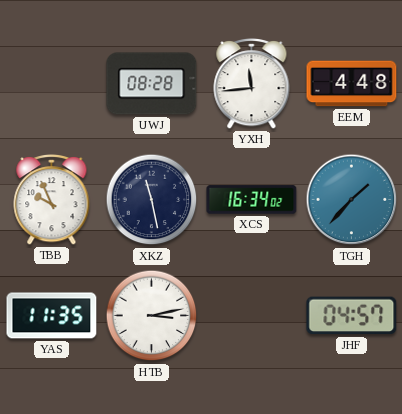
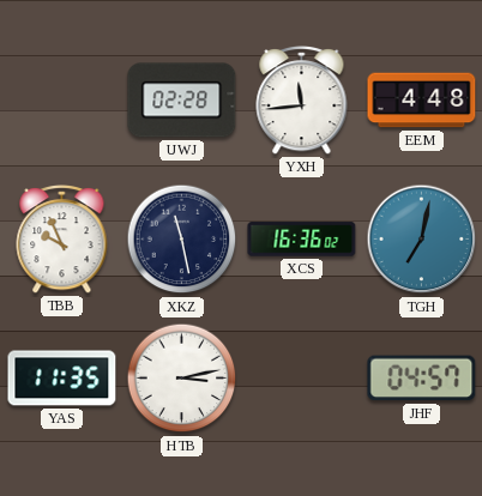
UWJ: 08:28 -> 02:28
XCS: 16:34 -> 16:36
TGH: 1:37 -> 7:02
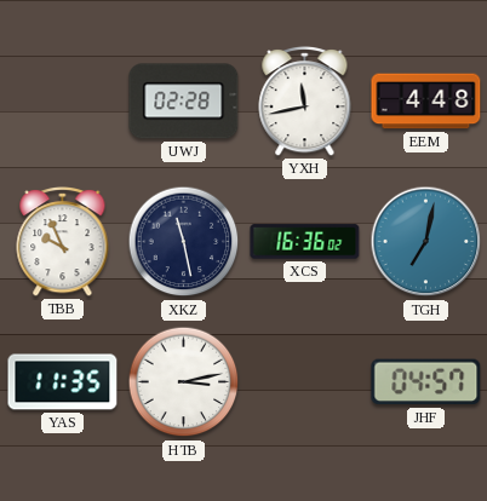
YXH: 11:44 -> 11:43
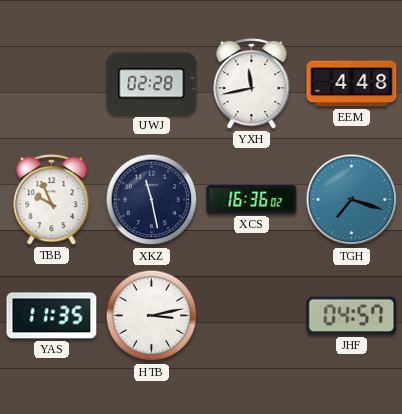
TGH: 7:02 -> 7:18
